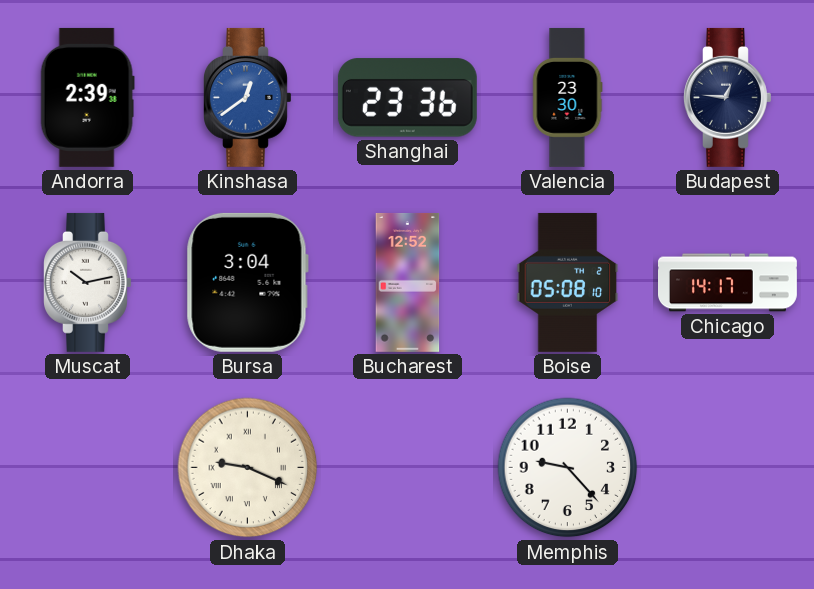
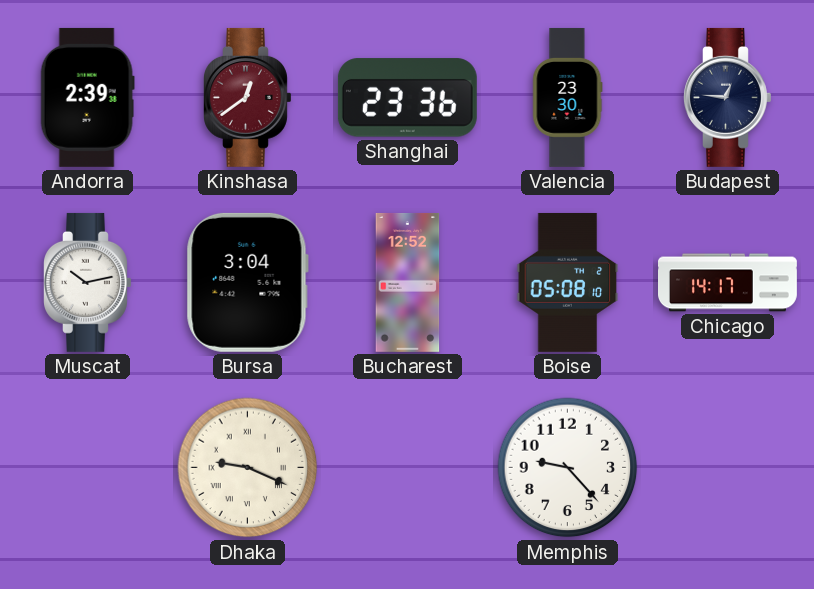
Kinshasa dial: blue -> burgundy
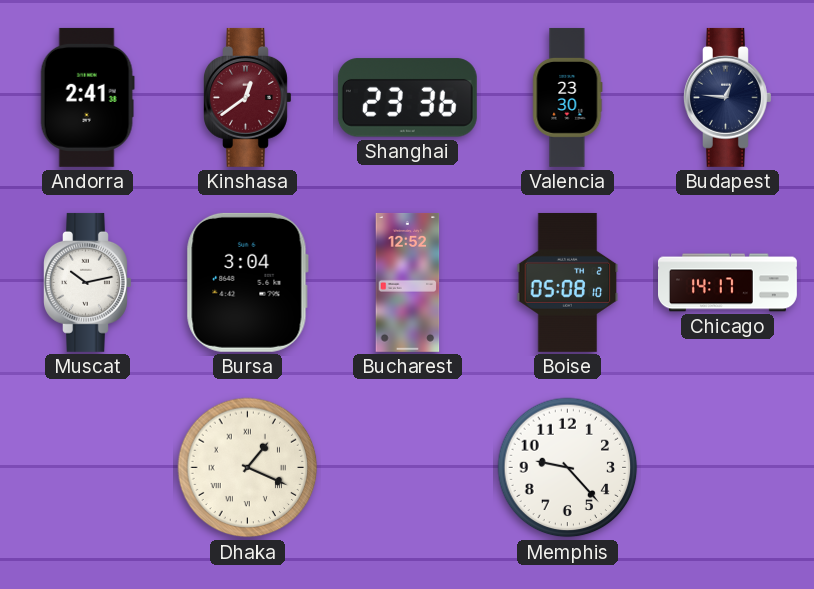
Andorra: 2:39 -> 2:41
Dhaka: 9:19 -> 1:19
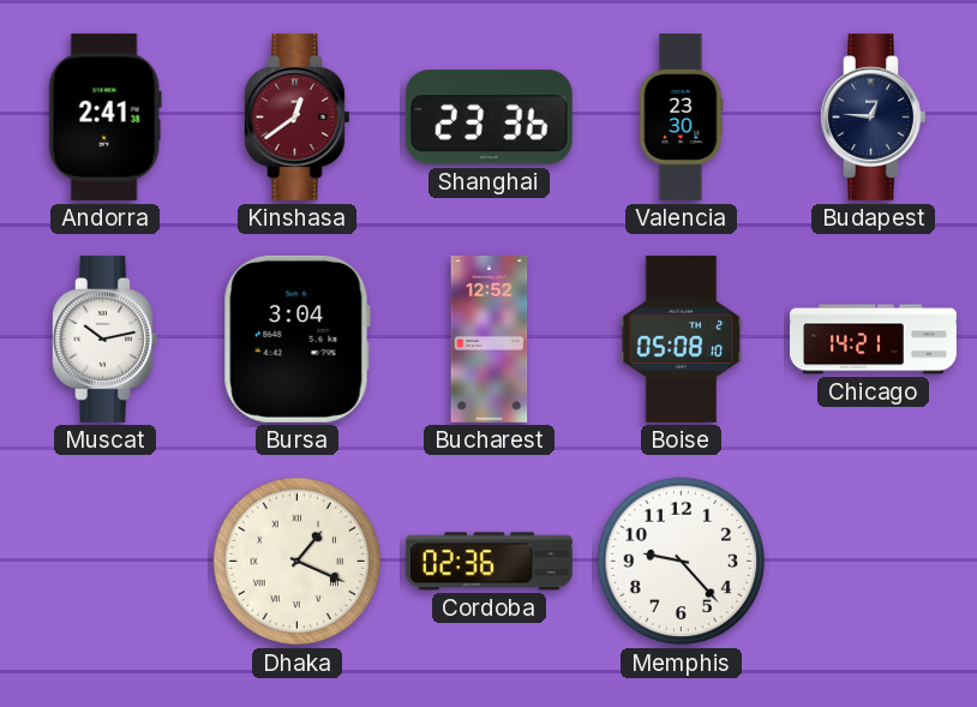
Chicago: 14:17 -> 14:21
Cordoba: none -> 02:36
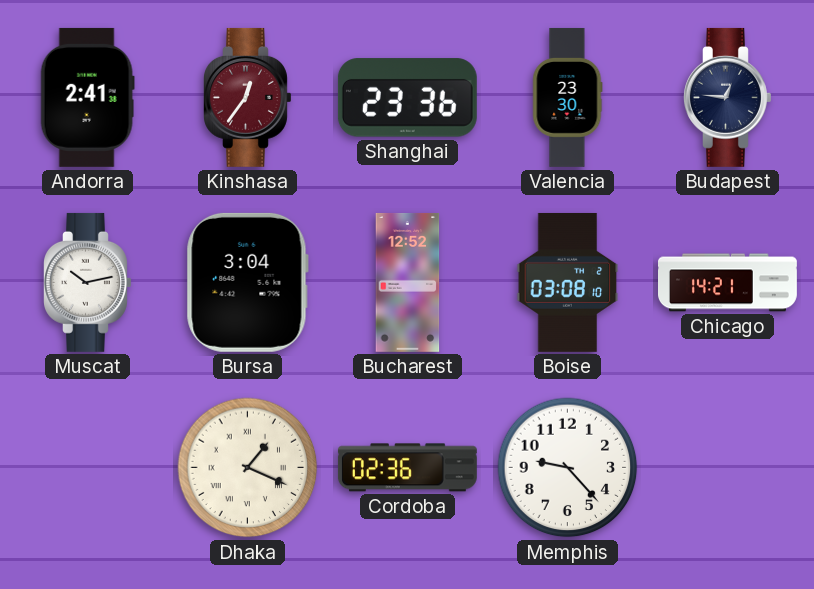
Kinshasa: 12:39 -> 12:36
Boise: 05:08 -> 03:08
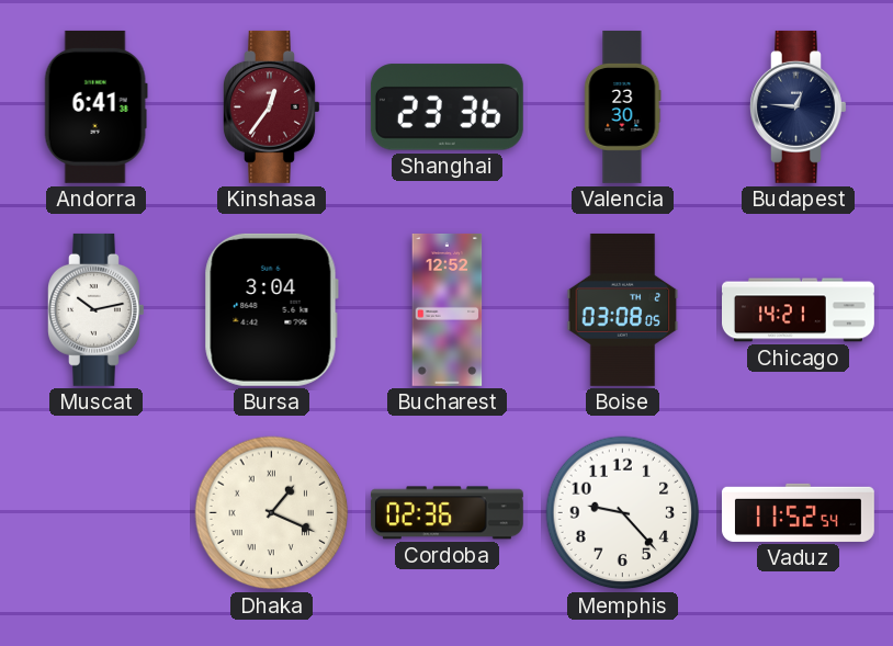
Andorra: 2:41 -> 6:41
Boise: 03:08:10 -> 03:08:05
Vaduz: none -> 11:52
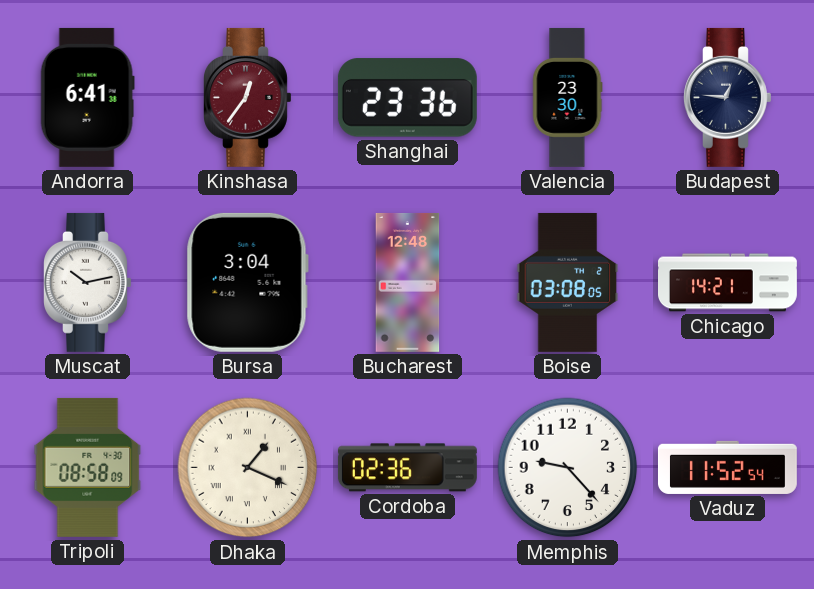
Bucharest: 12:52 -> 12:48
Tripoli: none -> 08:58
